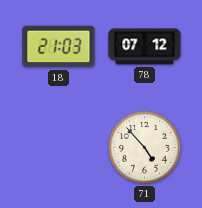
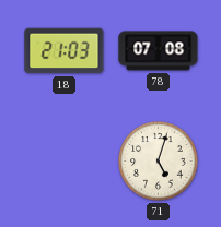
78: 07:12 -> 07:08
71: 4:53 -> 5:03
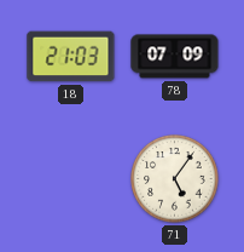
78: 07:08 -> 07:09
71: 5:03 -> 5:06
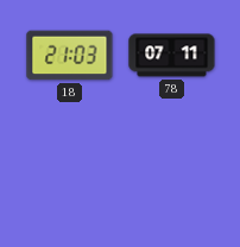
78: 07:09 -> 07:11
71: 5:06 -> none
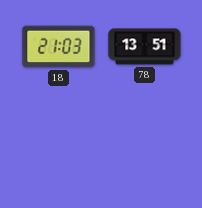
78: 07:11 -> 13:51
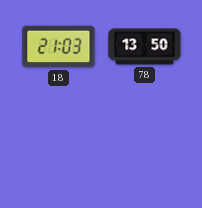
78: 13:51 -> 13:50
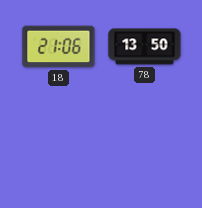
18: 21:03 -> 21:06
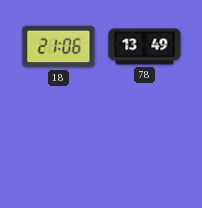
78: 13:50 -> 13:49
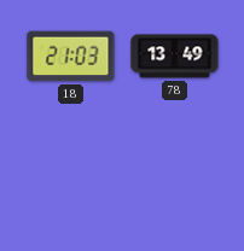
18: 21:06 -> 21:03
